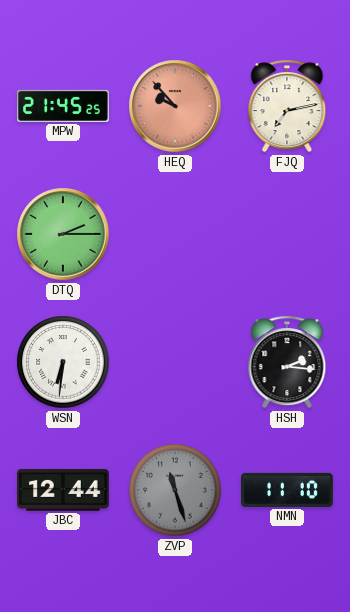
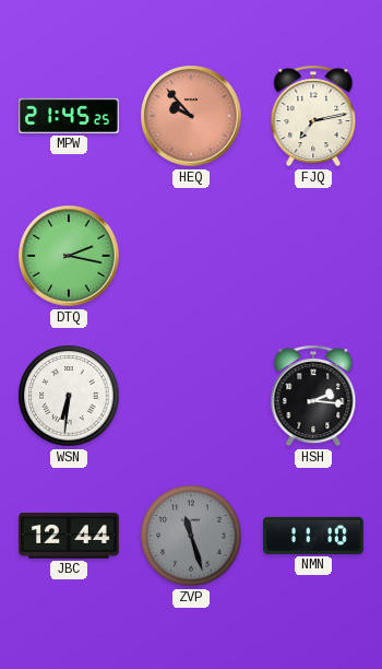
DTQ: 2:15 -> 2:17
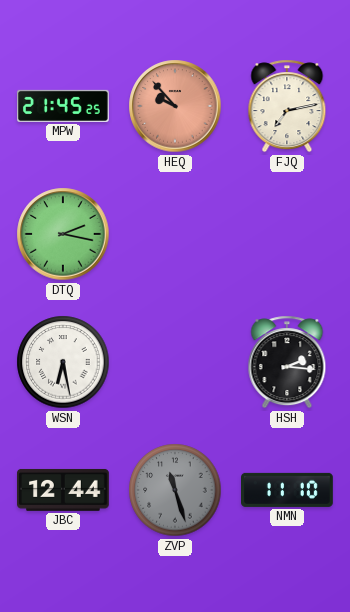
WSN: 6:31 -> 6:28
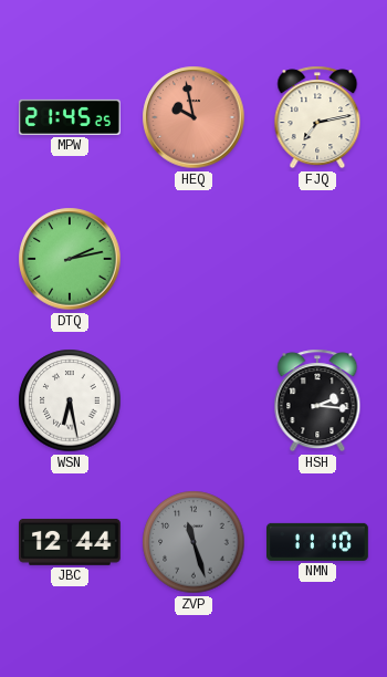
HEQ: 9:53 -> 9:58
DTQ: 2:17 -> 2:13
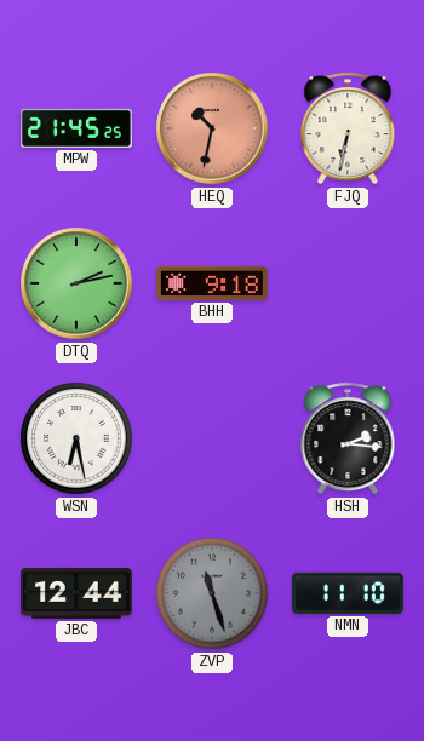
HEQ: 9:58 -> 10:32
FJQ: 7:13 -> 6:32
BHH: none -> 9:18
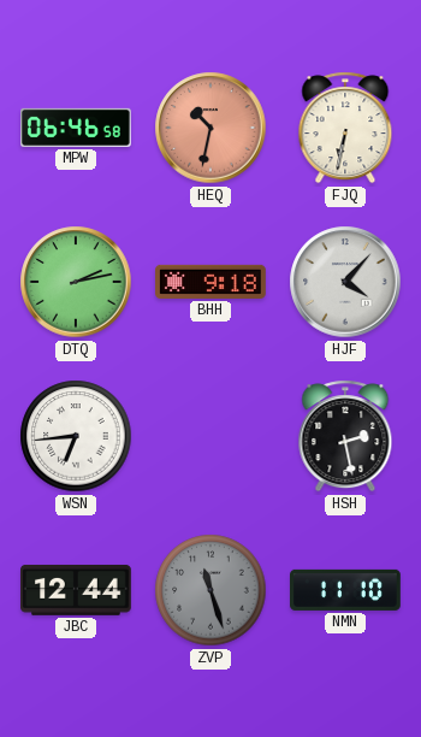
MPW: 21:45 -> 06:46
HJF: none -> 4:07
WSN: 6:28 -> 6:44
HSH: 2:16 -> 2:28
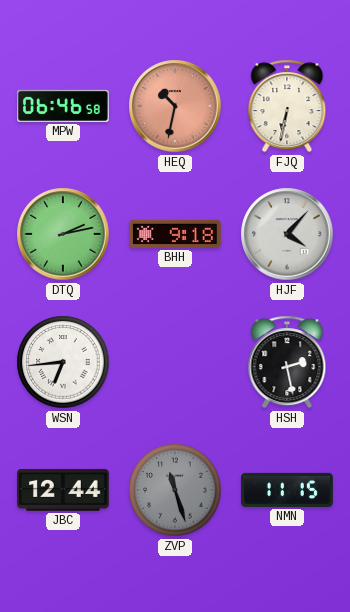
NMN: 11:10 -> 11:15
